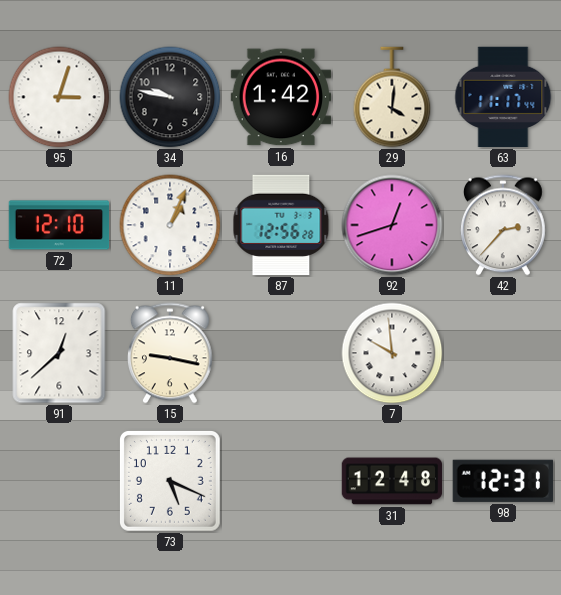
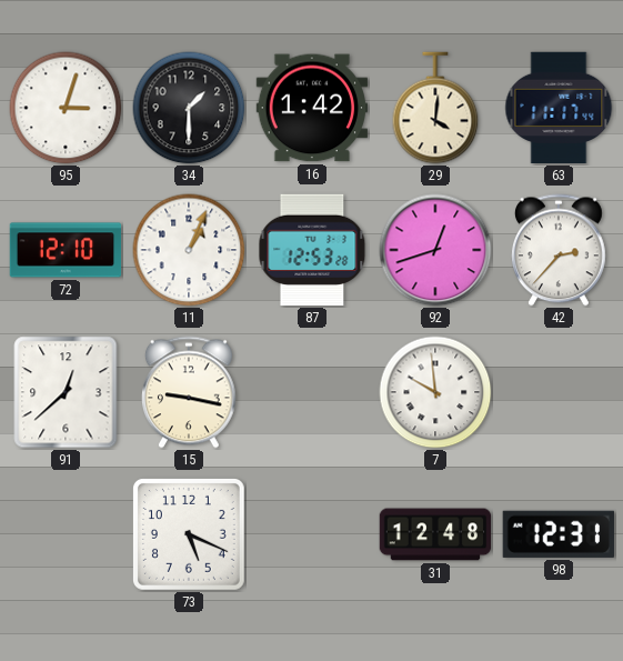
34: 9:47 -> 1:30
87: 12:56 -> 12:53
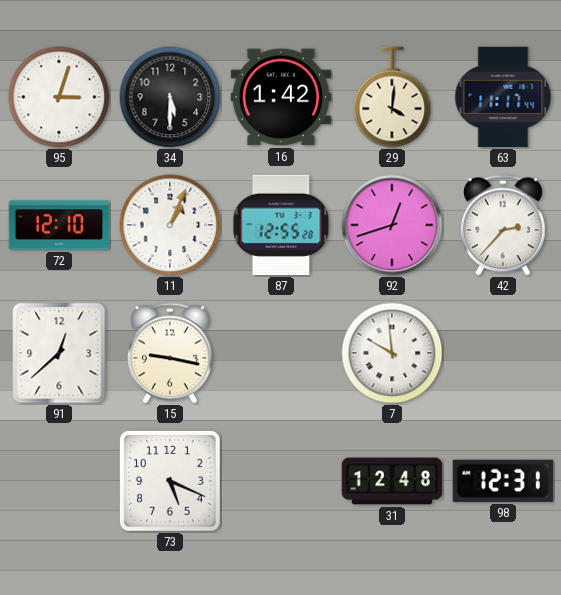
34: 1:30 -> 5:30
87: 12:53 -> 12:55
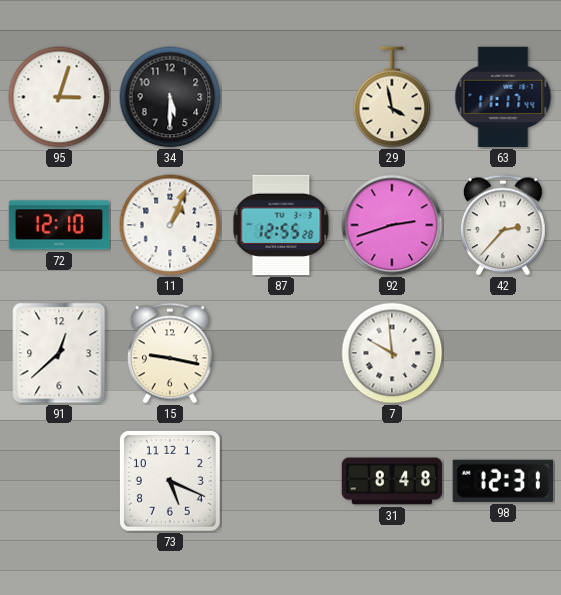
16: 1:42 -> none
29: 4:01 -> 3:58
92: 12:42 -> 2:42
31: 12:48 -> 8:48
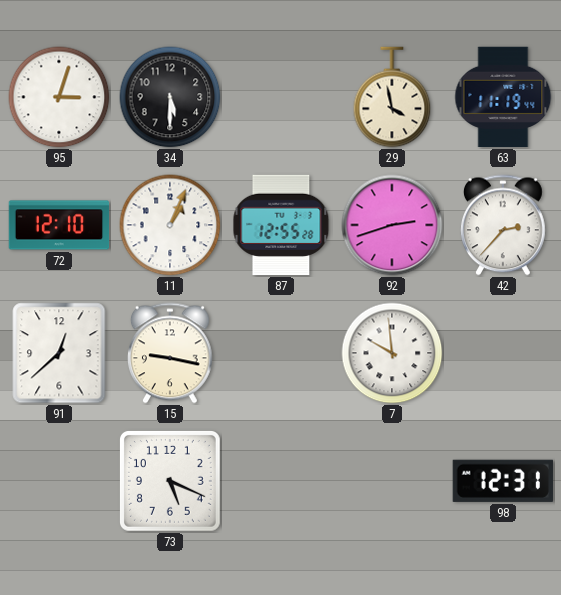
63: 11:17 -> 11:19
31: 8:48 -> none
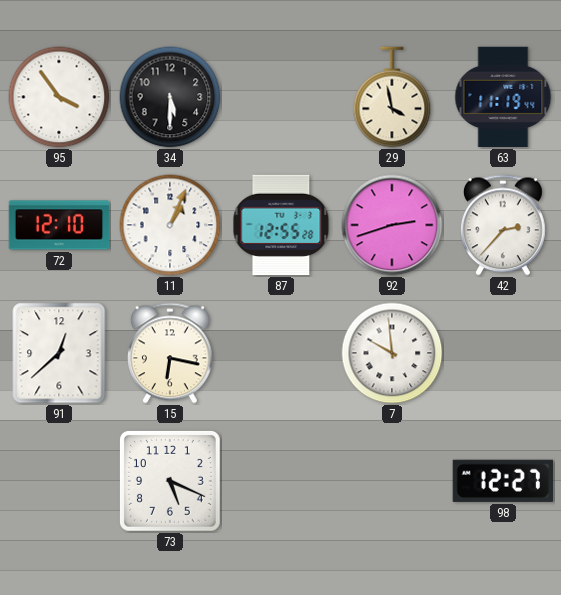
95: 3:03 -> 3:54
15: 9:17 -> 6:17
98: 12:31 -> 12:27
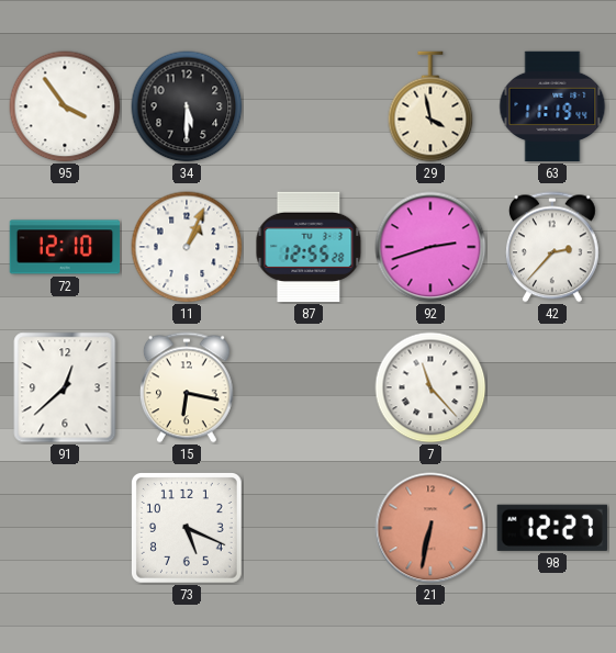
7: 9:59 -> 11:23
21: none -> 6:32
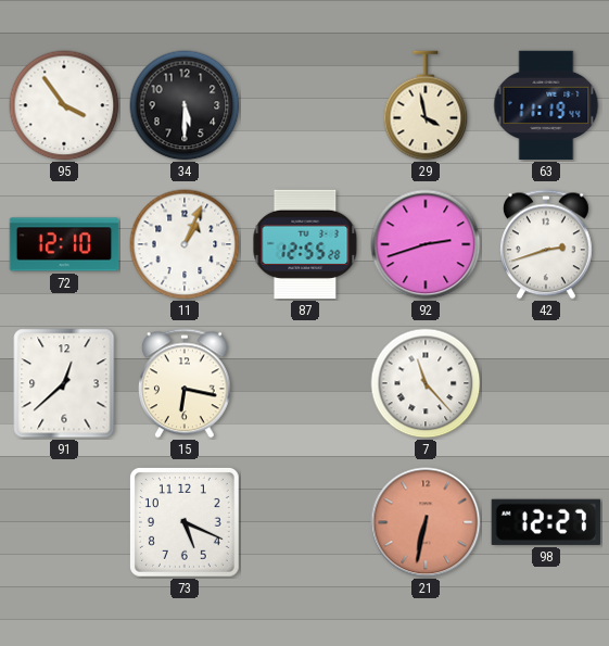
42: 2:37 -> 2:42
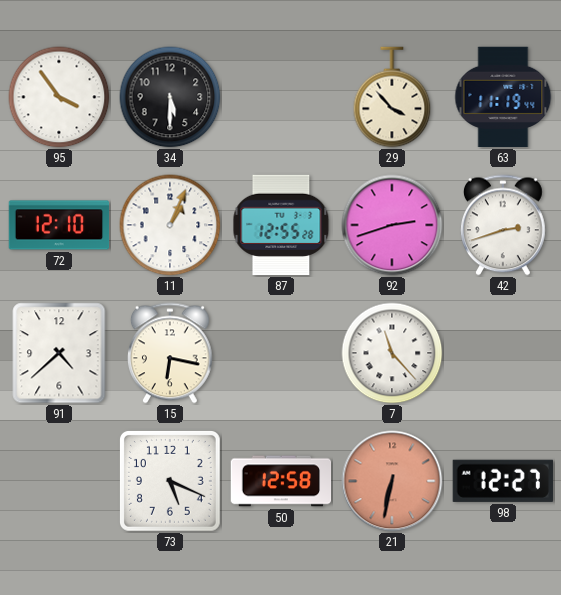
29: 3:58 -> 3:53
91: 12:38 -> 4:38
50: none -> 12:58
